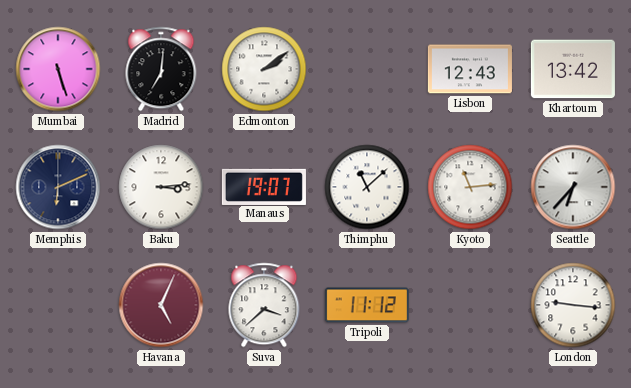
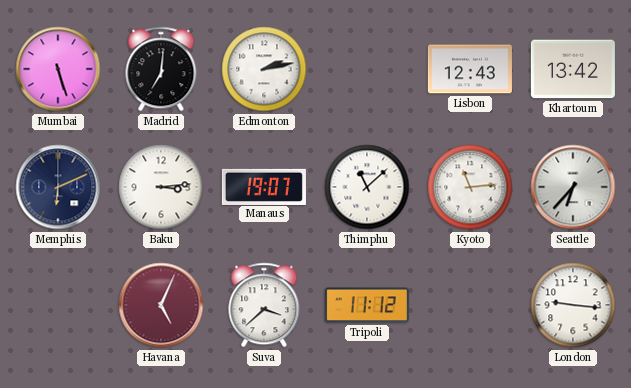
Edmonton: 2:09 -> 2:13
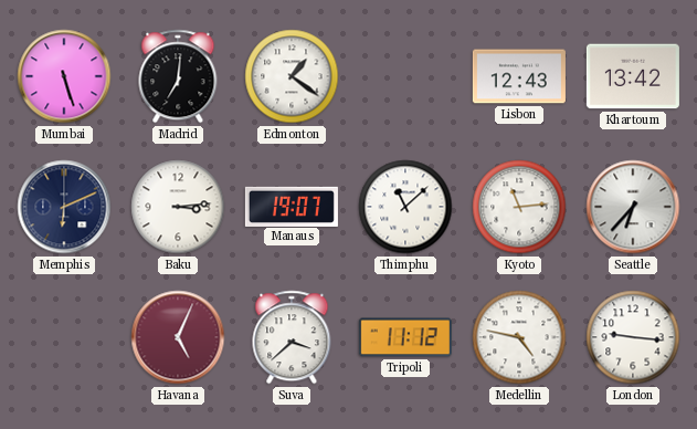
Edmonton: 2:13 -> 1:21
Medellin: none -> 4:47
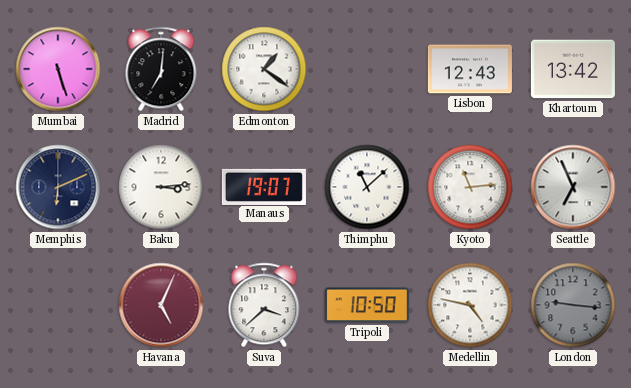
Seattle: 6:37 -> 6:56
Tripoli: 11:12 -> 10:50
London dial: white -> grey
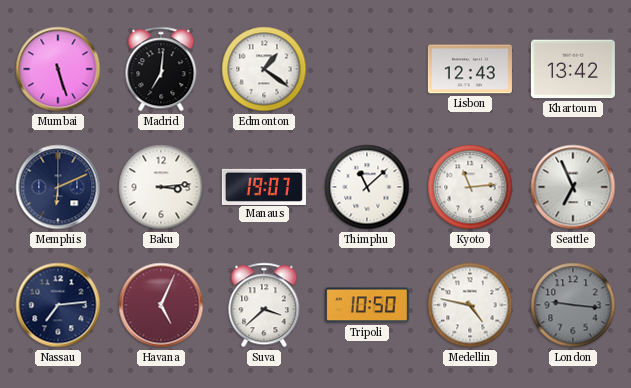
Nassau: none -> 7:14
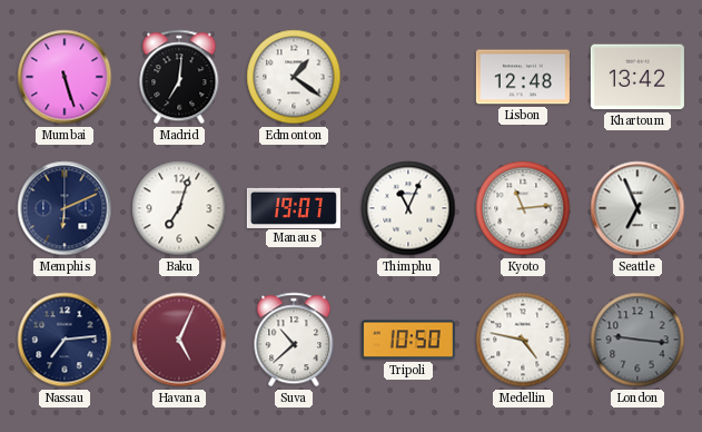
Lisbon: 12:43 -> 12:48
Baku: 3:14 -> 7:03
Thimphu: 11:08 -> 11:04
Suva: 3:38 -> 10:38
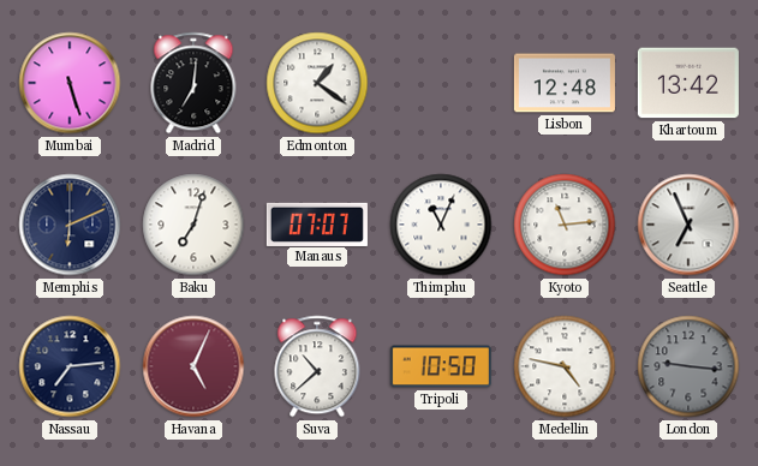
Manaus: 19:07 -> 07:07
